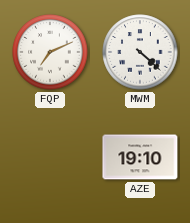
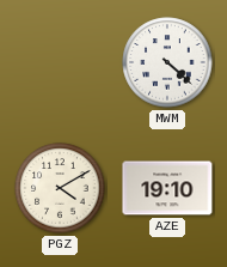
FQP: 7:11 -> none
PGZ: none -> 4:10
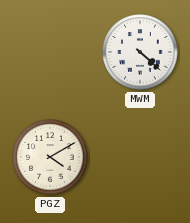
AZE: 19:10 -> none
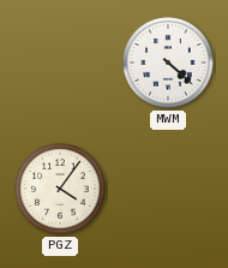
PGZ: 4:10 -> 4:06
